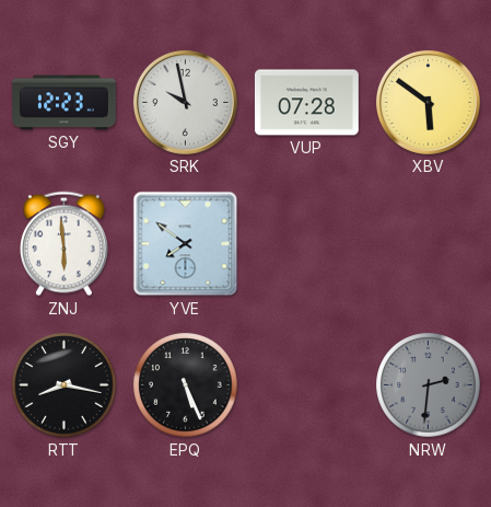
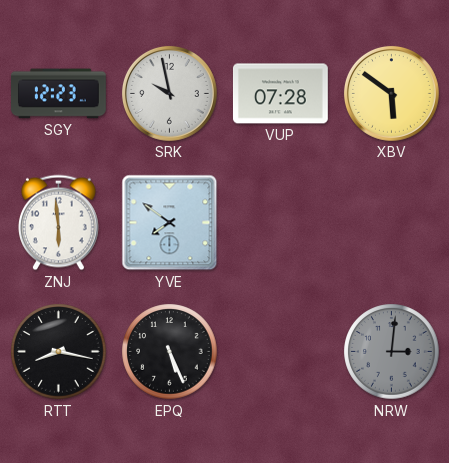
NRW: 2:31 -> 3:01
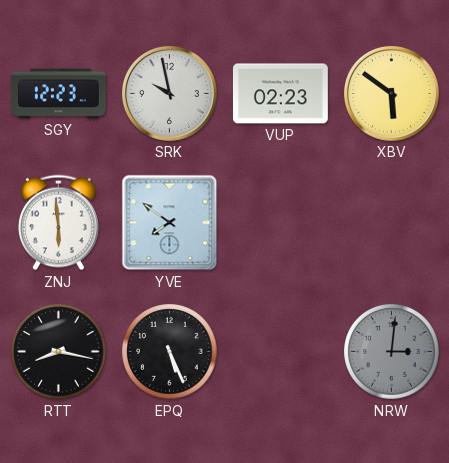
VUP: 07:28 -> 02:23
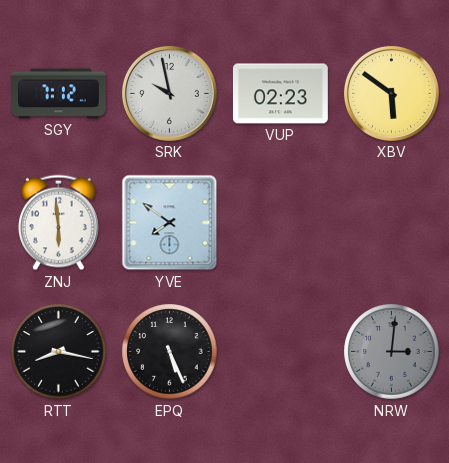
SGY: 12:23 -> 7:12
